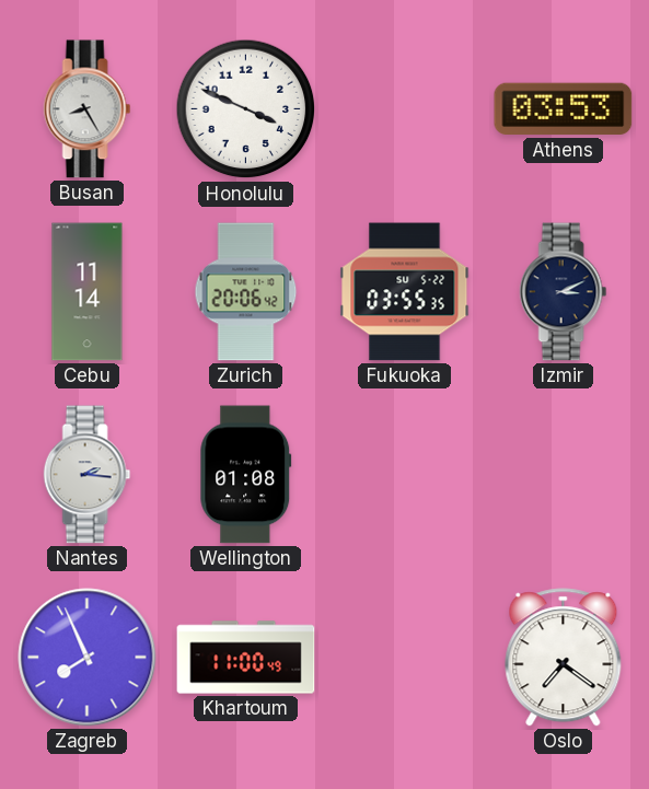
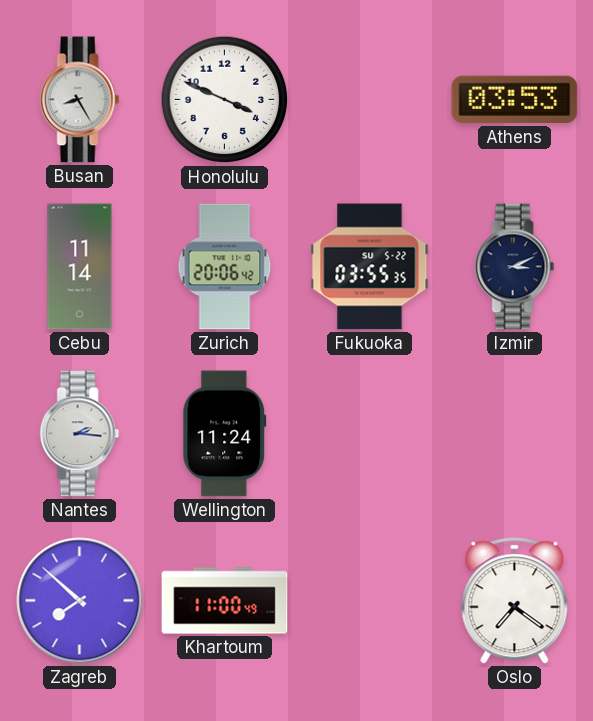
Wellington: 01:08 -> 11:24
Zagreb: 7:56 -> 7:52
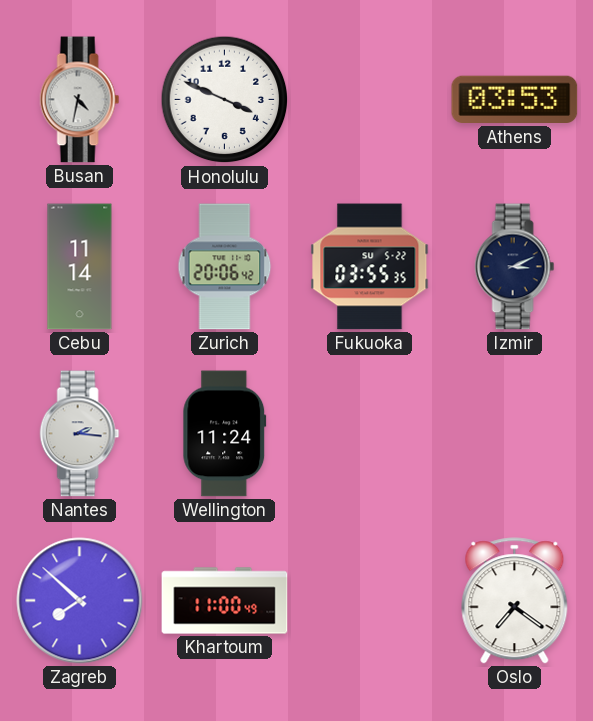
Busan: 8:25 -> 4:32
